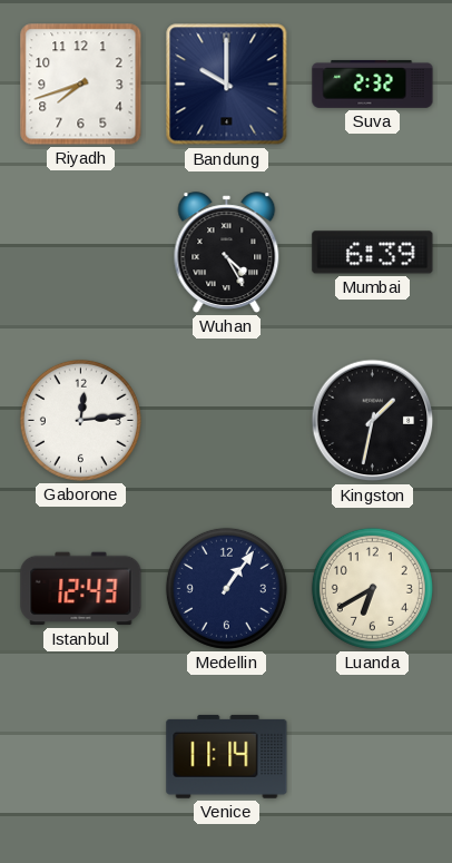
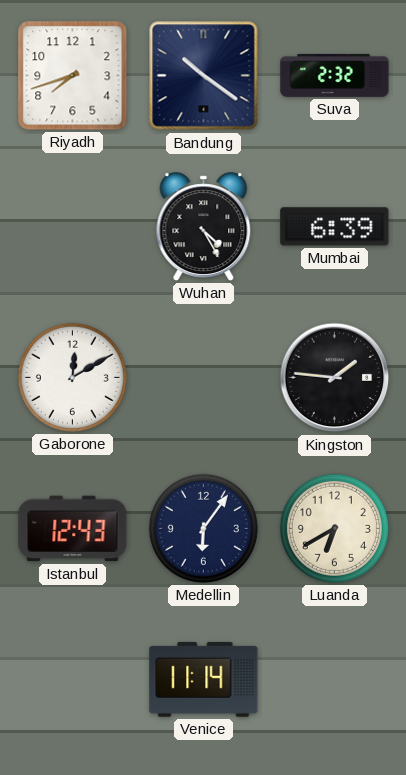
Bandung: 10:00 -> 10:21
Gaborone: 12:14 -> 12:10
Kingston: 1:32 -> 1:46
Medellin: 1:06 -> 6:06
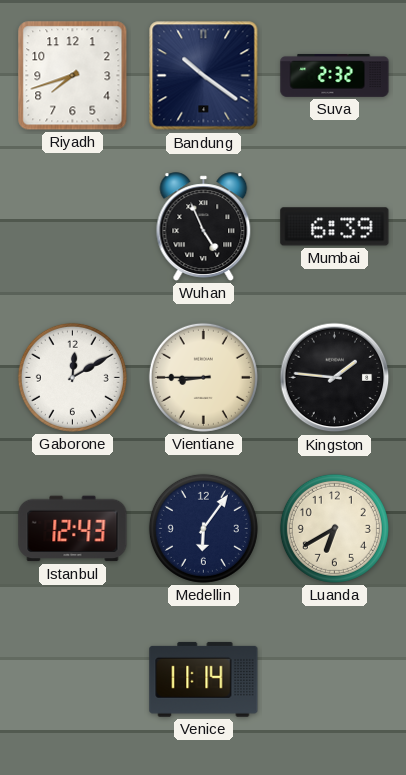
Wuhan: 4:25 -> 4:56
Vientiane: none -> 8:45
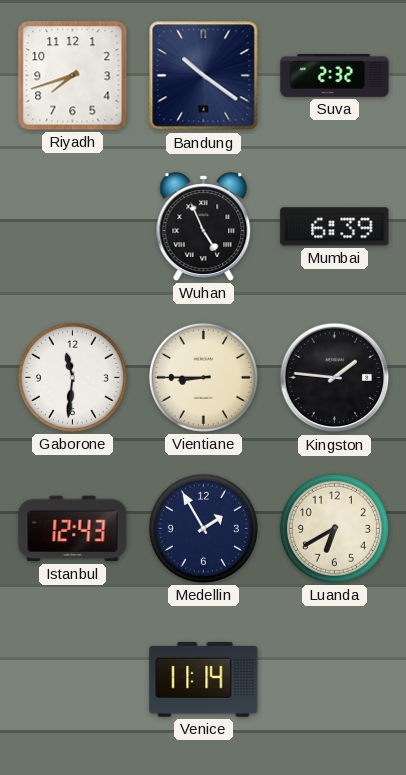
Gaborone: 12:10 -> 11:31
Medellin: 6:06 -> 1:55
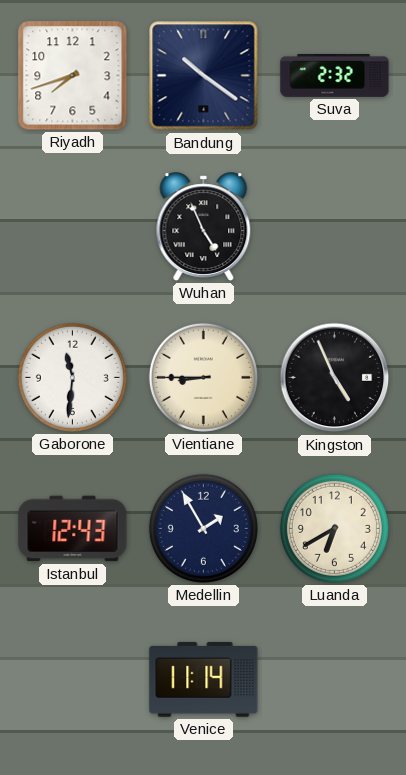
Mumbai: 6:39 -> none
Kingston: 1:46 -> 4:56
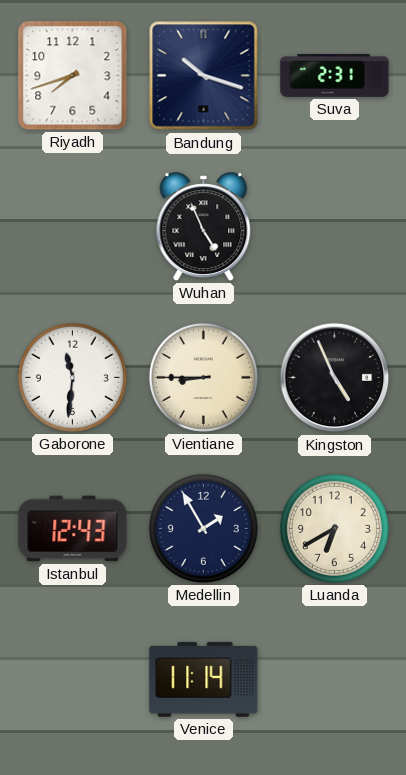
Bandung: 10:21 -> 10:18
Suva: 2:32 -> 2:31
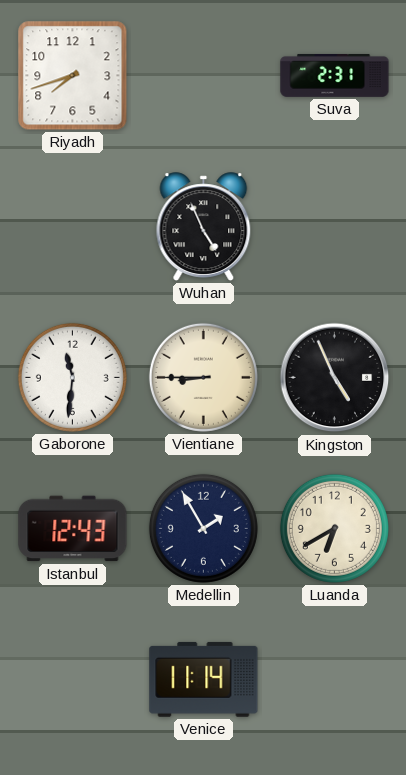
Bandung: 10:18 -> none
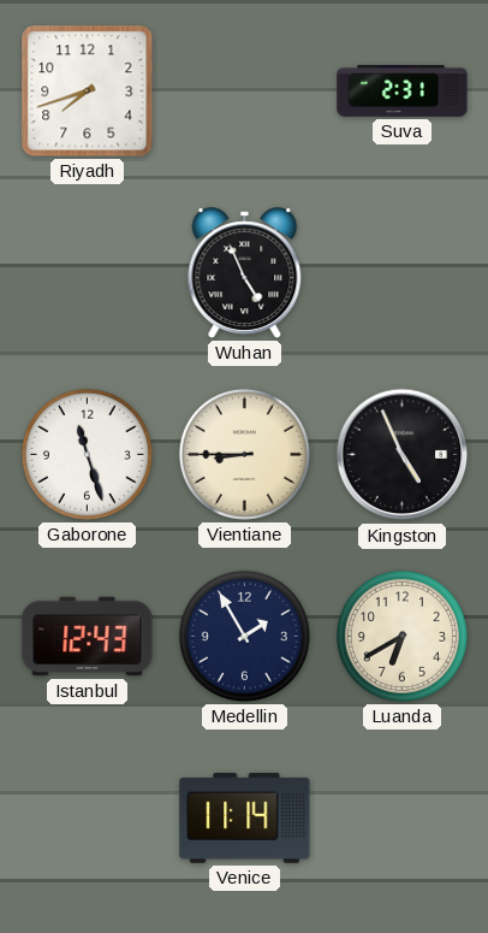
Gaborone: 11:31 -> 11:27
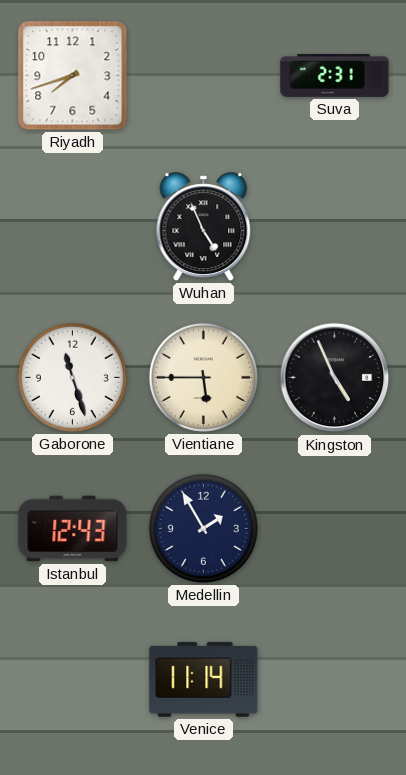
Vientiane: 8:45 -> 5:45
Luanda: 6:40 -> none
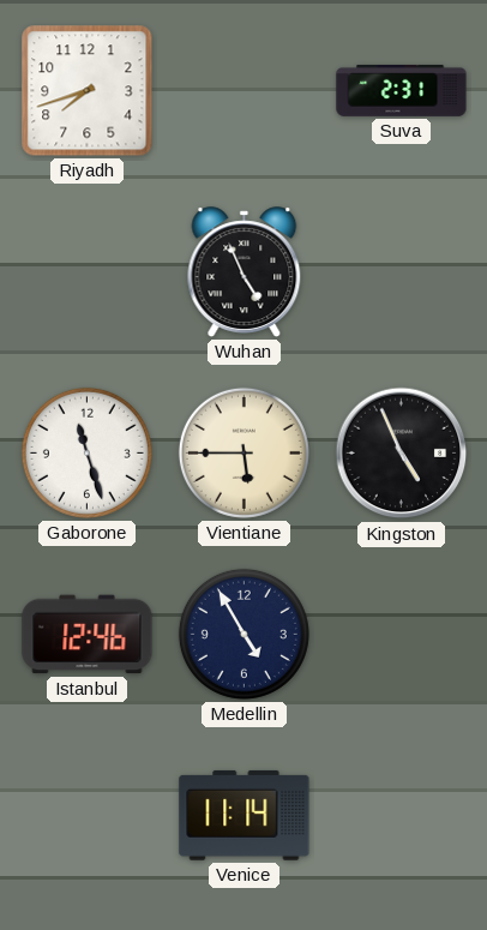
Istanbul: 12:43 -> 12:46
Medellin: 1:55 -> 4:55
